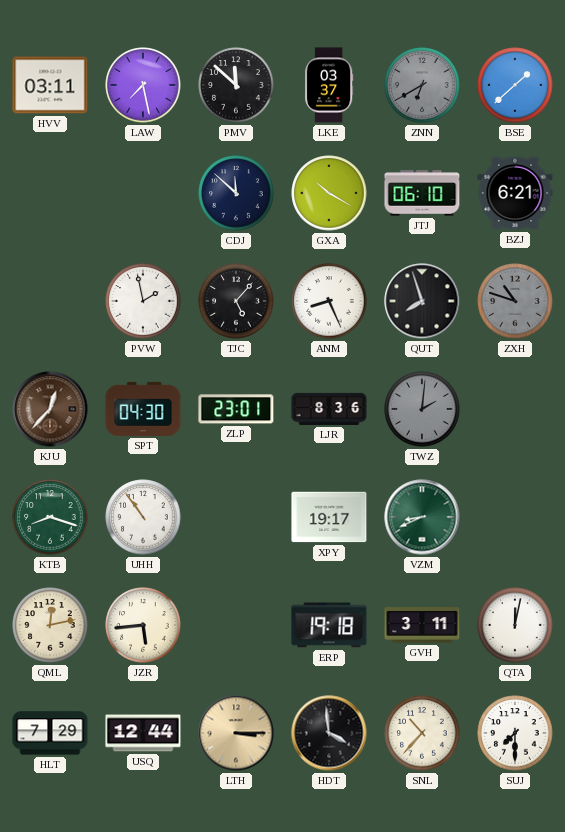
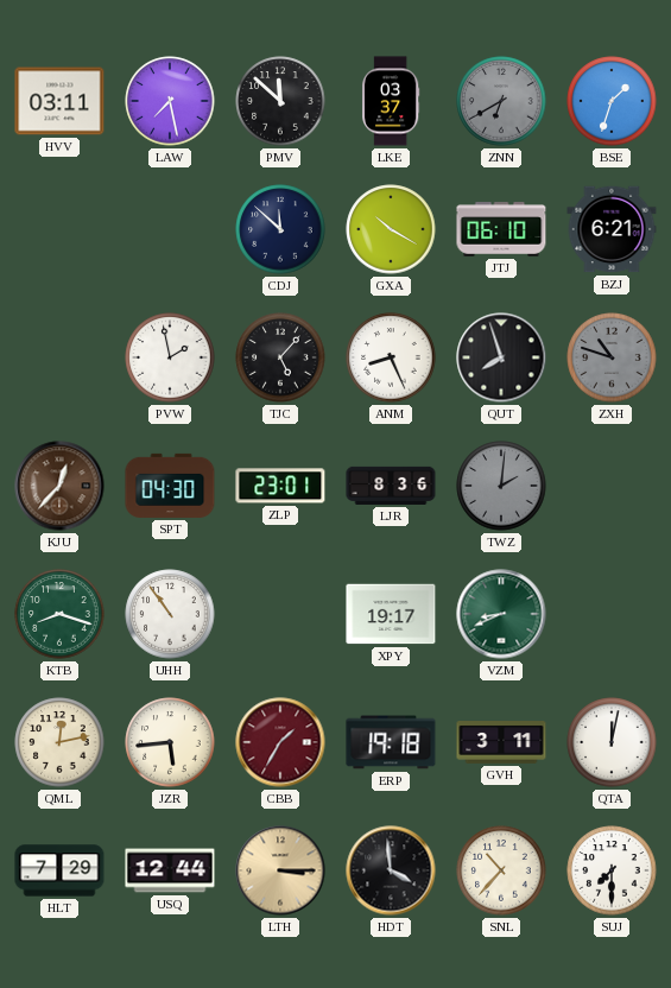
BSE: 1:38 -> 1:33
CBB: none -> 1:35
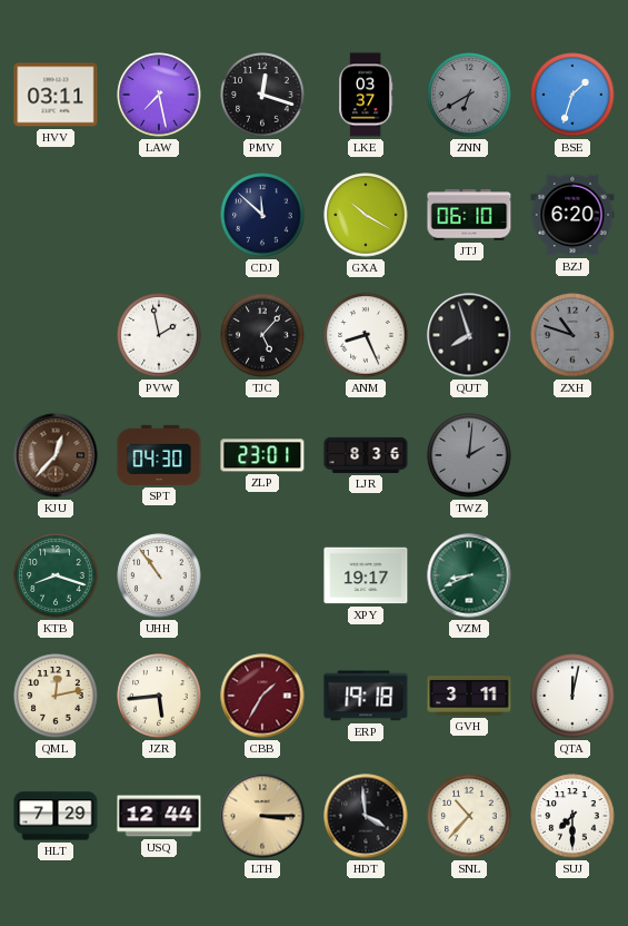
PMV: 11:52 -> 12:18
BZJ: 6:21 -> 6:20
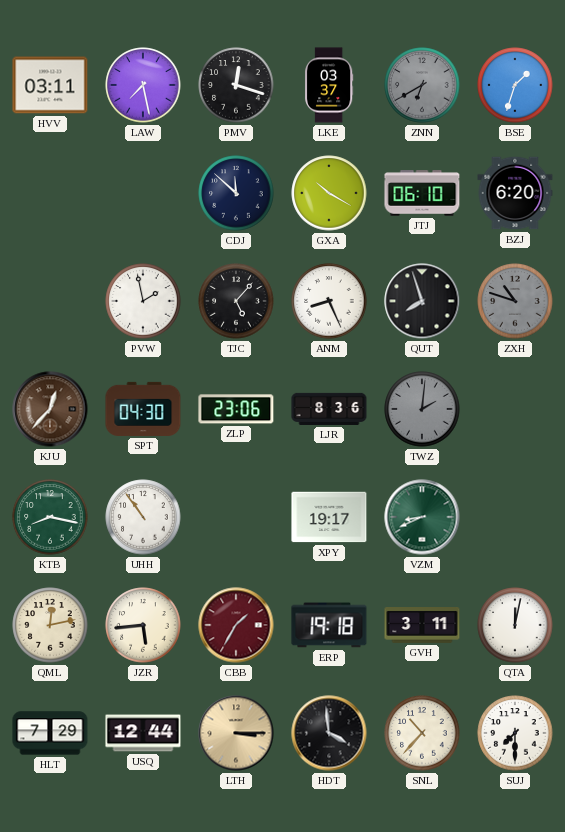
ZLP: 23:01 -> 23:06
KTB: 8:18 -> 8:17
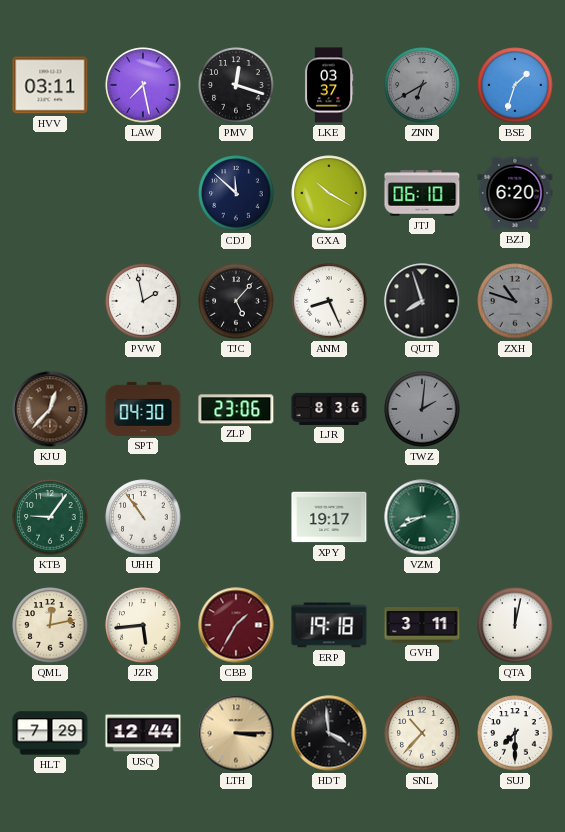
KTB: 8:17 -> 9:06
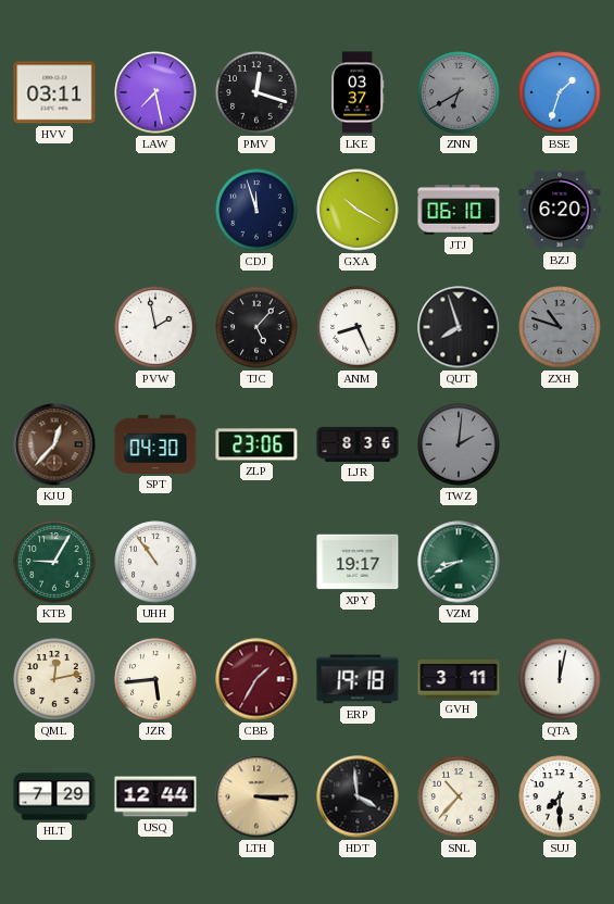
CDJ: 11:52 -> 11:57
KTB: 9:06 -> 9:05
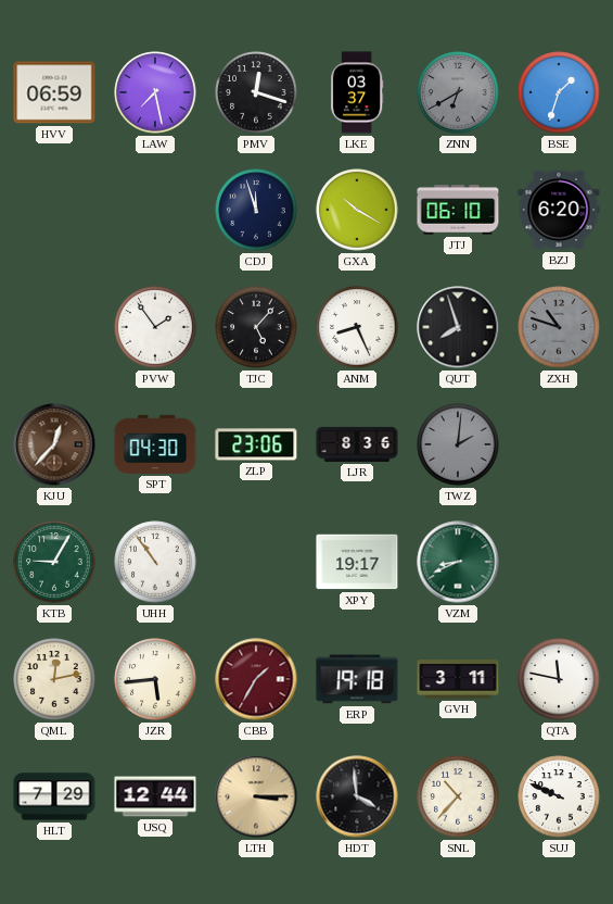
HVV: 03:11 -> 06:59
PVW: 1:58 -> 1:54
QTA: 12:02 -> 11:47
SUJ: 7:30 -> 9:49
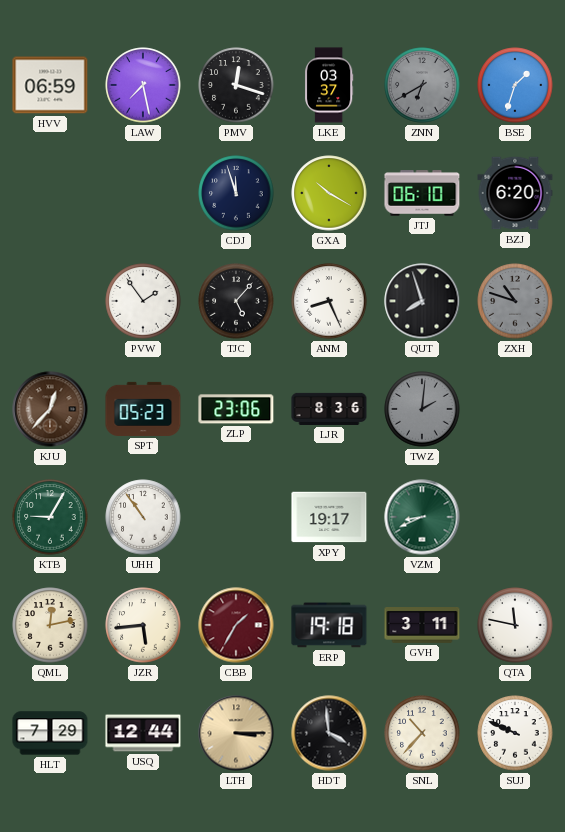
SPT: 04:30 -> 05:23
